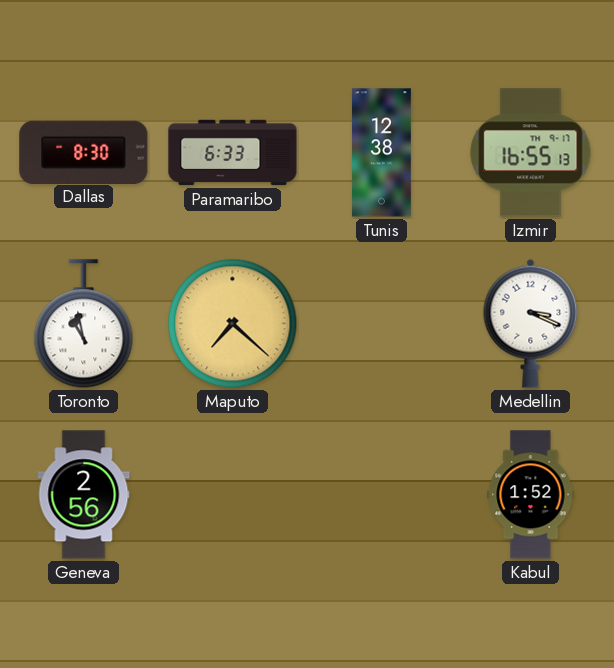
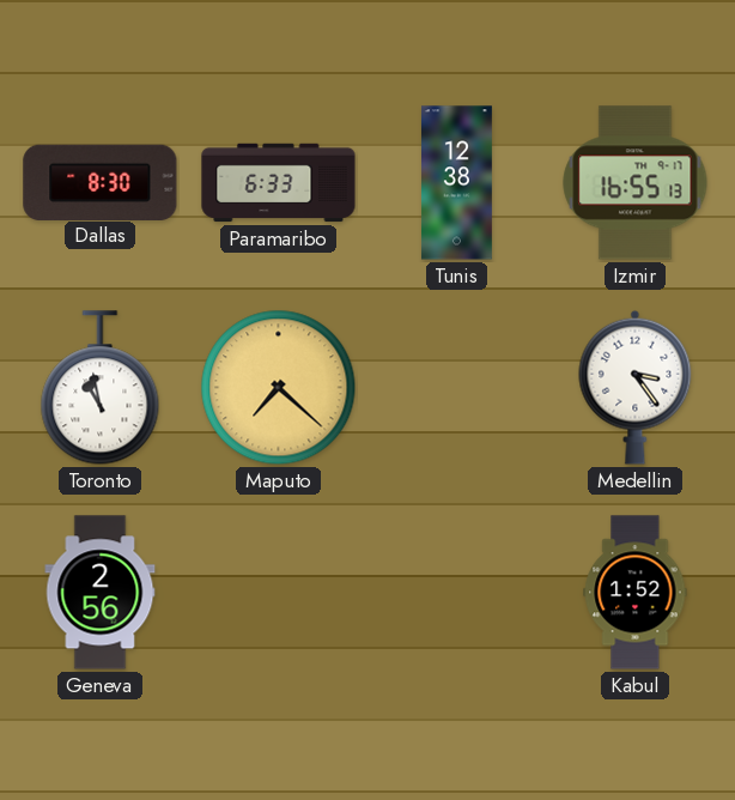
Medellin: 3:19 -> 3:24
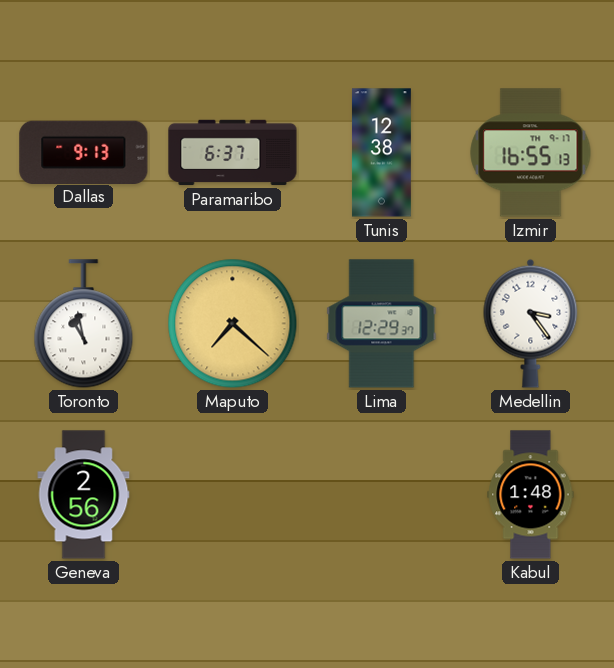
Dallas: 8:30 -> 9:13
Paramaribo: 6:33 -> 6:37
Lima: none -> 12:29
Kabul: 1:52 -> 1:48
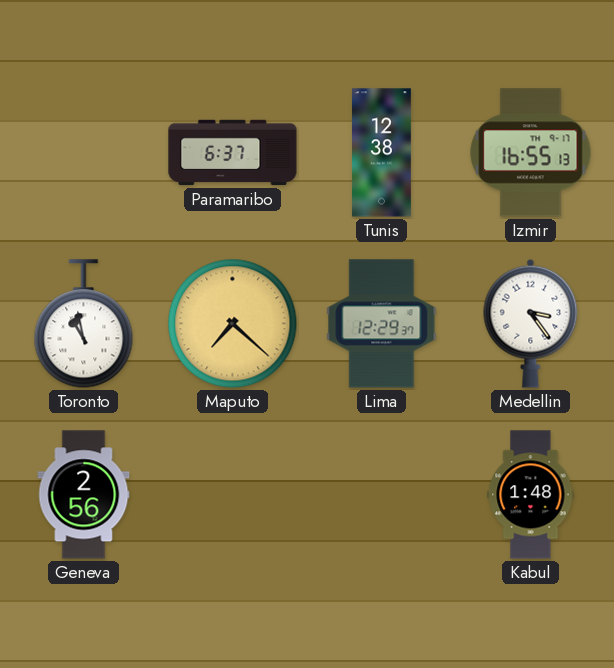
Dallas: 9:13 -> none
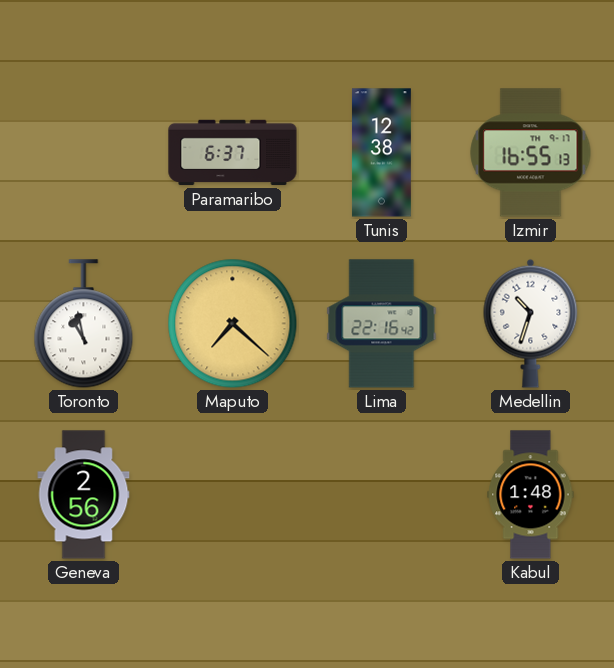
Lima: 12:29 -> 22:16
Medellin: 3:24 -> 10:33
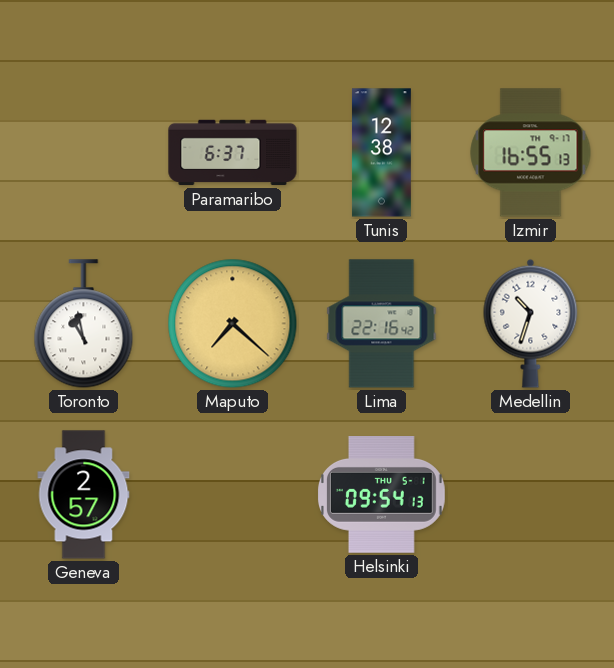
Geneva: 2:56 -> 2:57
Helsinki: none -> 09:54
Kabul: 1:48 -> none
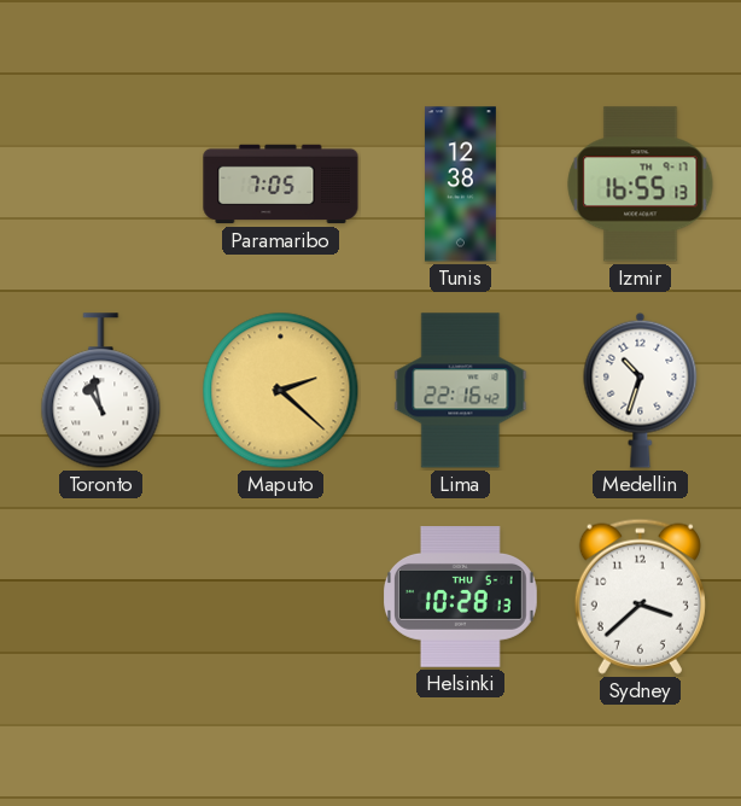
Paramaribo: 6:37 -> 7:05
Maputo: 7:22 -> 2:22
Geneva: 2:57 -> none
Helsinki: 09:54 -> 10:28
Sydney: none -> 3:38
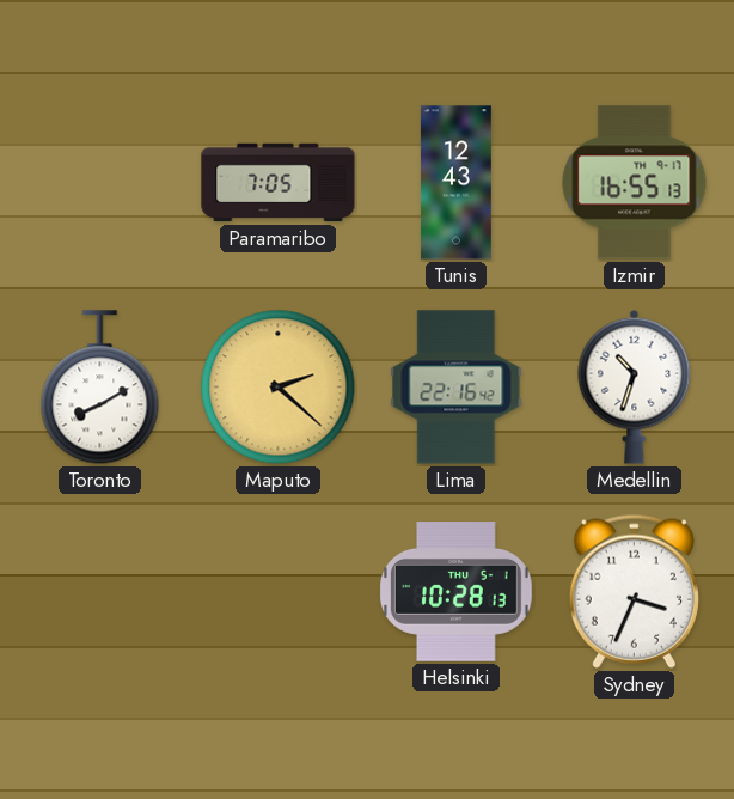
Tunis: 12:38 -> 12:43
Toronto: 10:58 -> 8:10
Sydney: 3:38 -> 3:34
